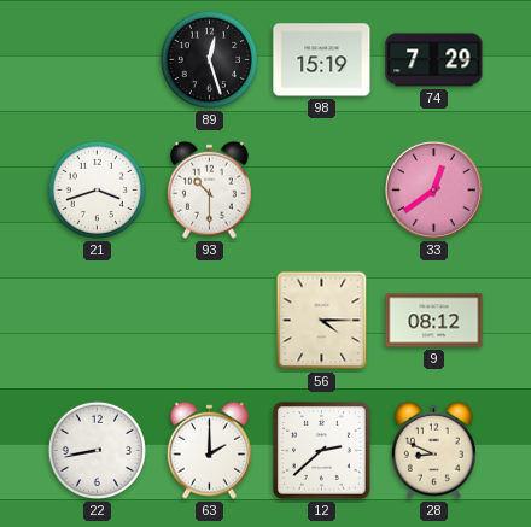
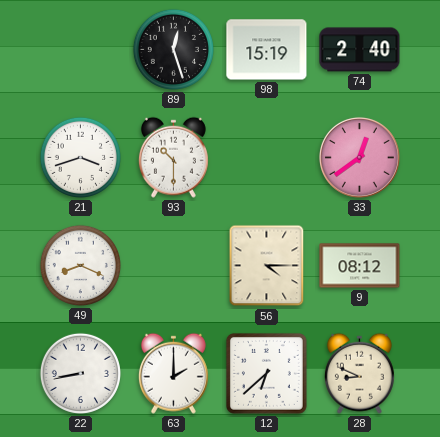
74: 7:29 -> 2:40
49: none -> 8:19
12: 2:38 -> 6:38
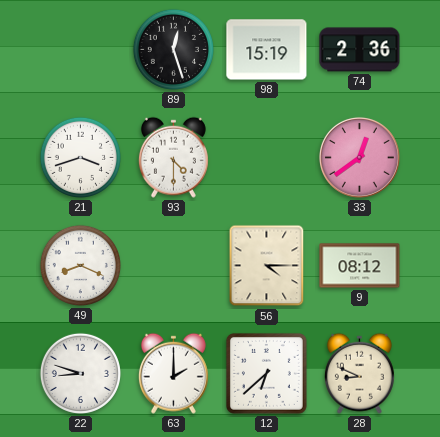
74: 2:40 -> 2:36
93: 10:30 -> 4:30
22: 8:43 -> 8:48
